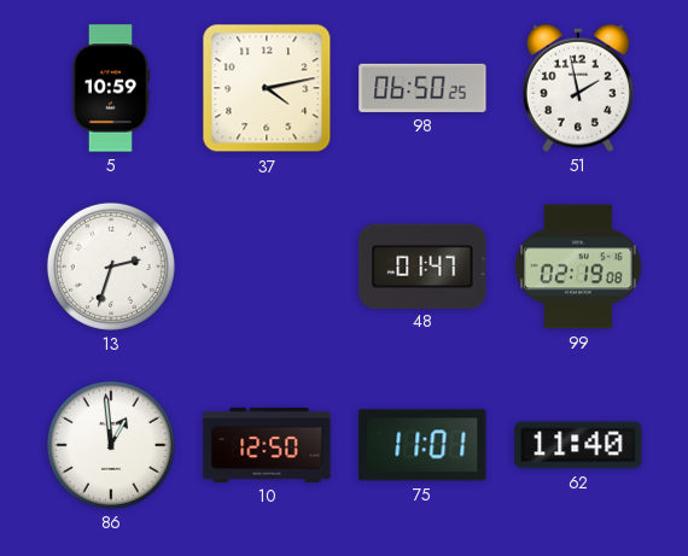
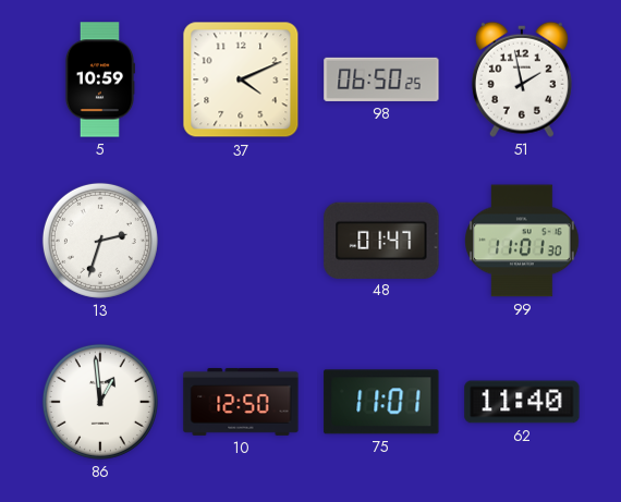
37: 4:13 -> 4:11
99: 02:19 -> 11:01
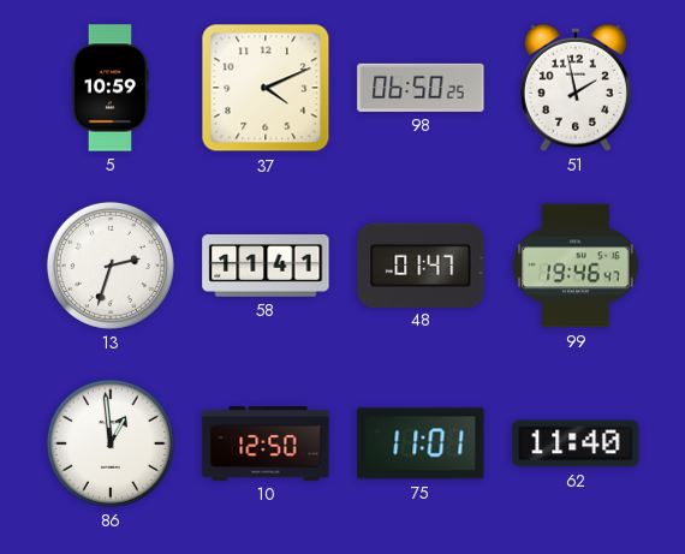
58: none -> 11:41
99: 11:01 -> 19:46
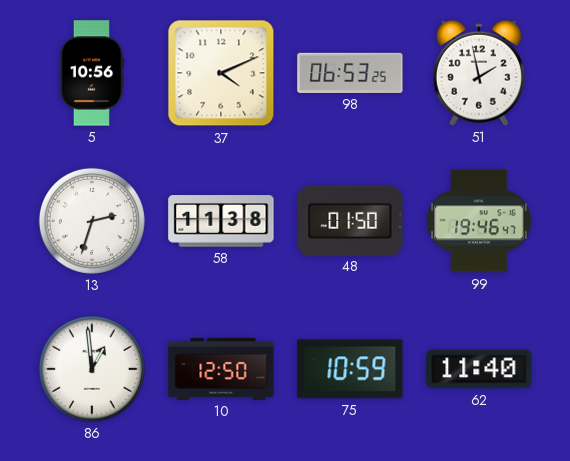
5: 10:59 -> 10:56
98: 06:50 -> 06:53
58: 11:41 -> 11:38
48: 01:47 -> 01:50
75: 11:01 -> 10:59
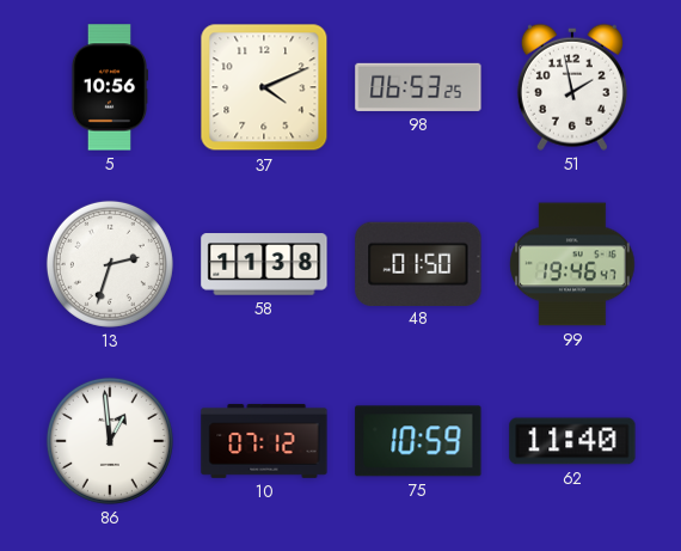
10: 12:50 -> 07:12
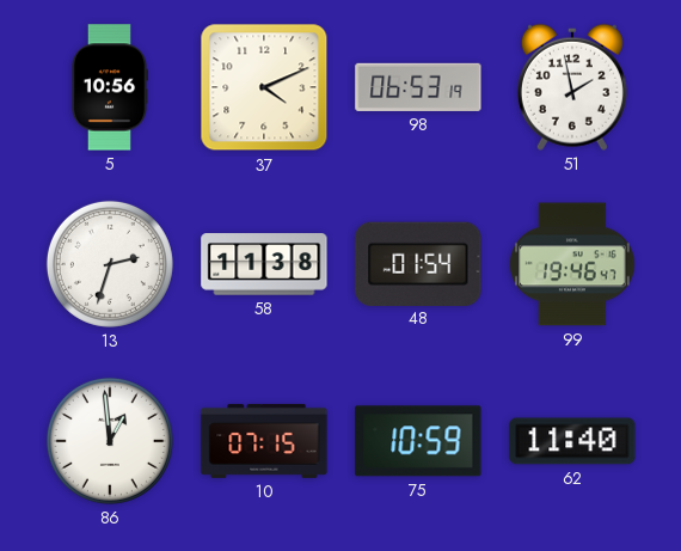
98: 06:53:25 -> 06:53:19
48: 01:50 -> 01:54
10: 07:12 -> 07:15
